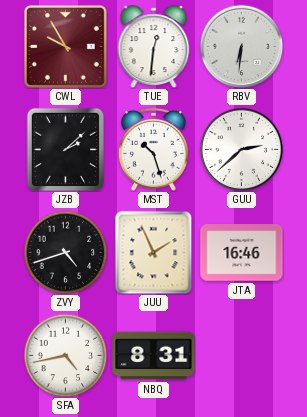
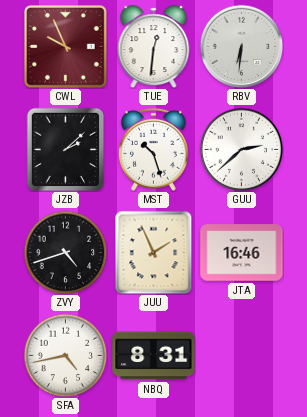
CWL: 9:55 -> 9:56
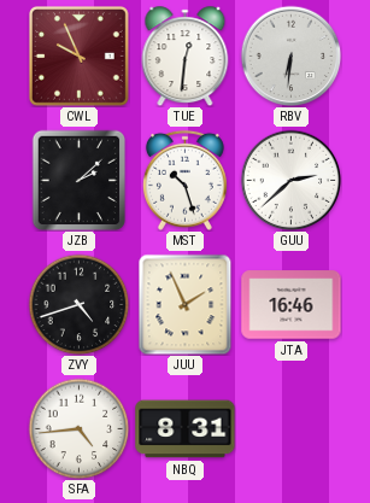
SFA: 4:43 -> 4:44
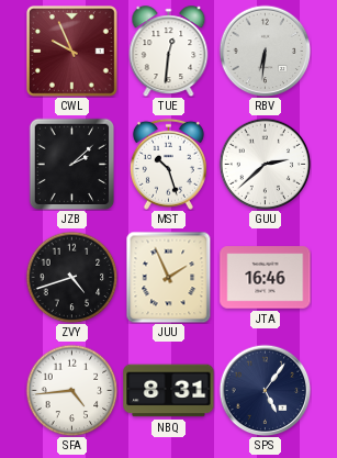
SPS: none -> 5:06
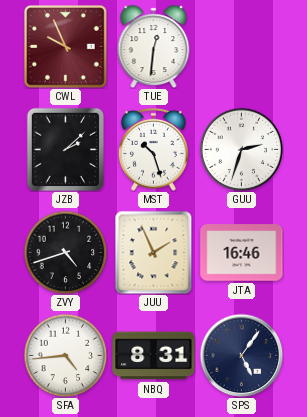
RBV: 6:31 -> none
GUU: 2:38 -> 2:33
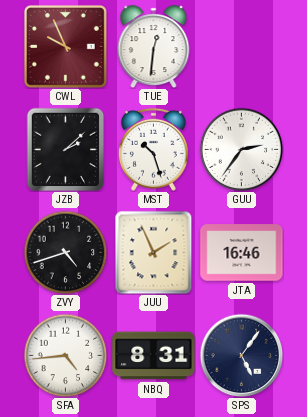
GUU: 2:33 -> 2:36
